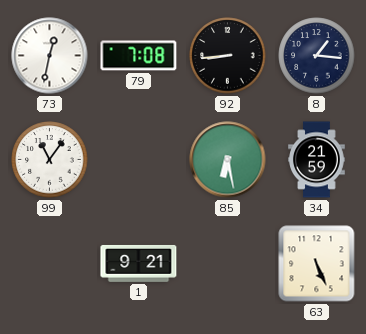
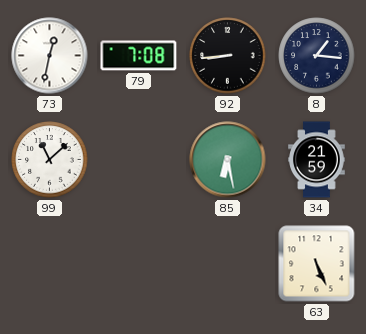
99: 11:06 -> 11:08
1: 9:21 -> none
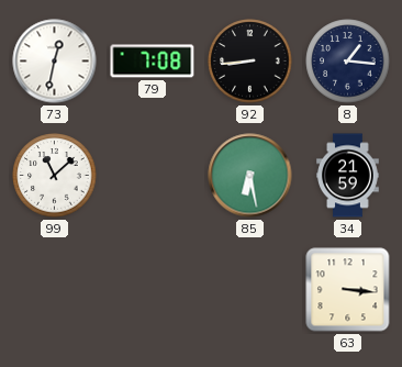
63: 5:26 -> 3:16
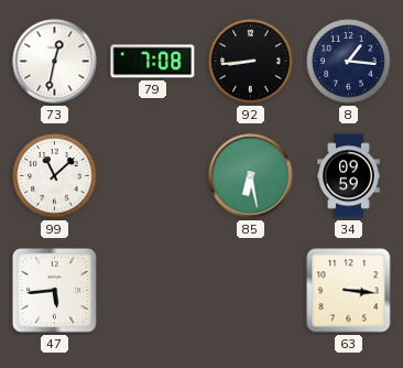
34: 21:59 -> 09:59
47: none -> 5:44
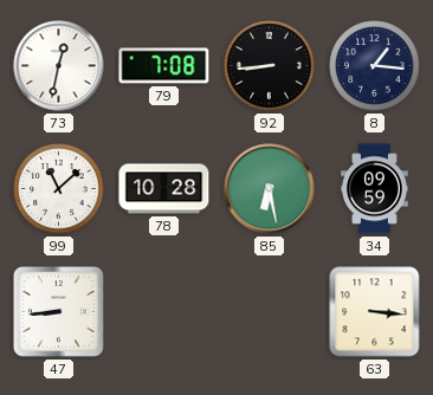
78: none -> 10:28
47: 5:44 -> 8:44
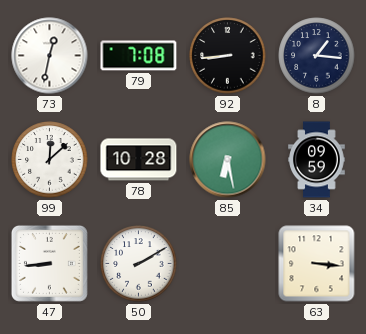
99: 11:08 -> 12:08
50: none -> 2:10
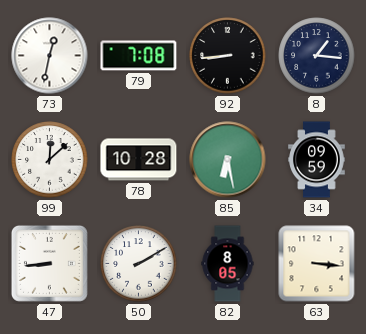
82: none -> 8:05
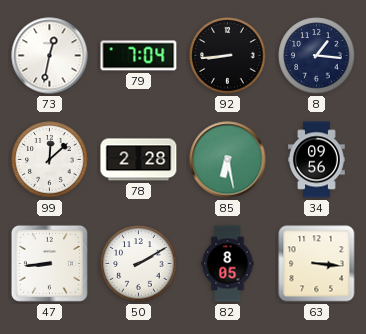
79: 7:08 -> 7:04
78: 10:28 -> 2:28
34: 09:59 -> 09:56
